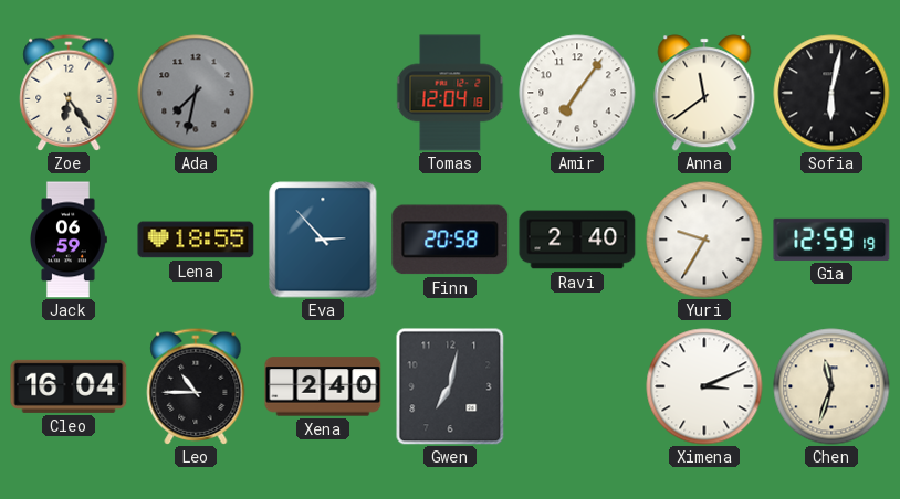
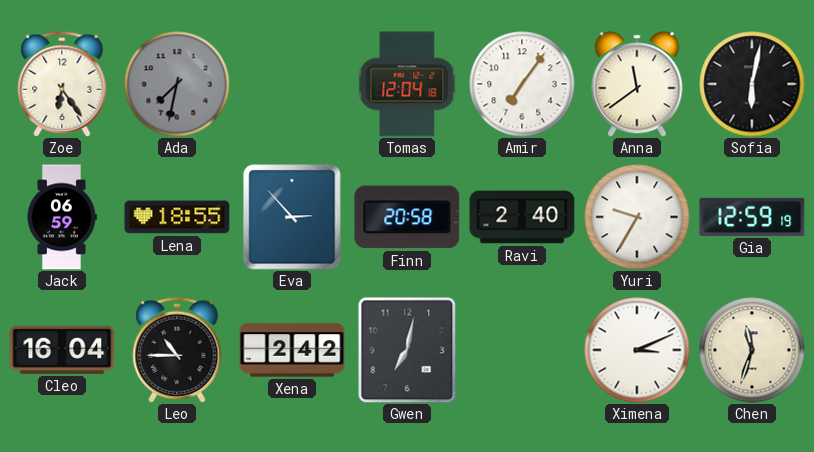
Xena: 2:40 -> 2:42
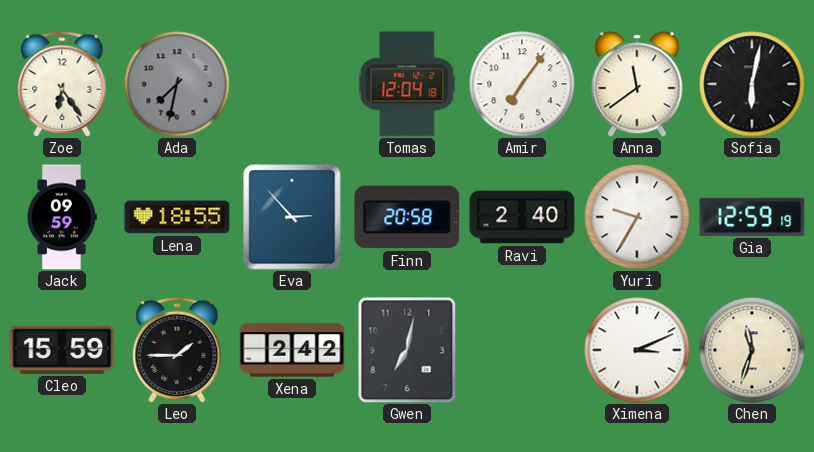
Jack: 06:59 -> 09:59
Cleo: 16:04 -> 15:59
Leo: 10:45 -> 1:45
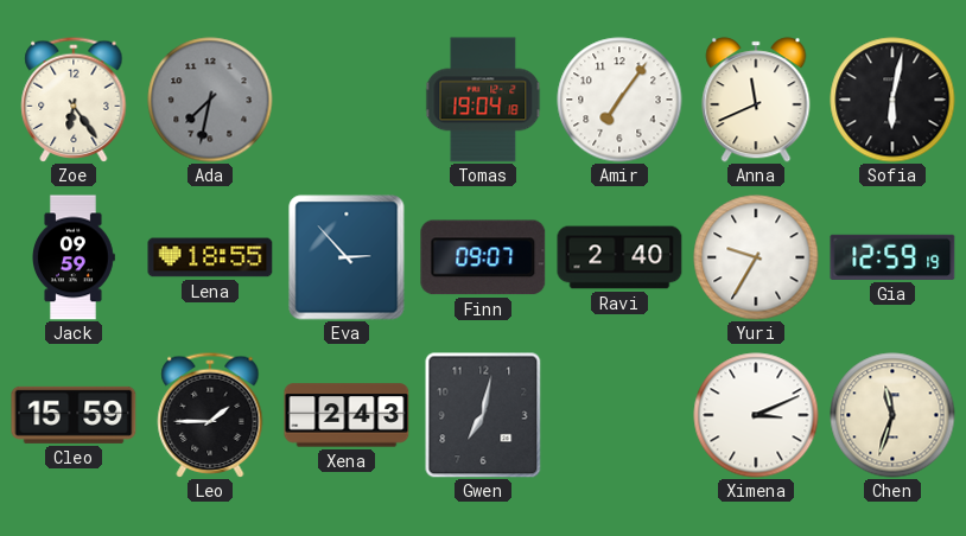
Tomas: 12:04 -> 19:04
Anna: 11:39 -> 11:41
Finn: 20:58 -> 09:07
Xena: 2:42 -> 2:43
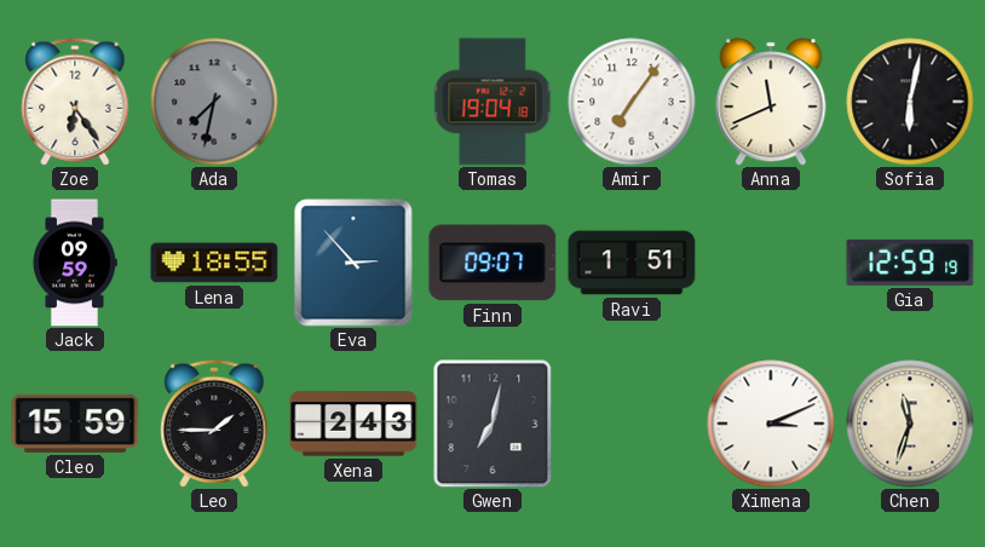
Ravi: 2:40 -> 1:51
Yuri: 9:35 -> none
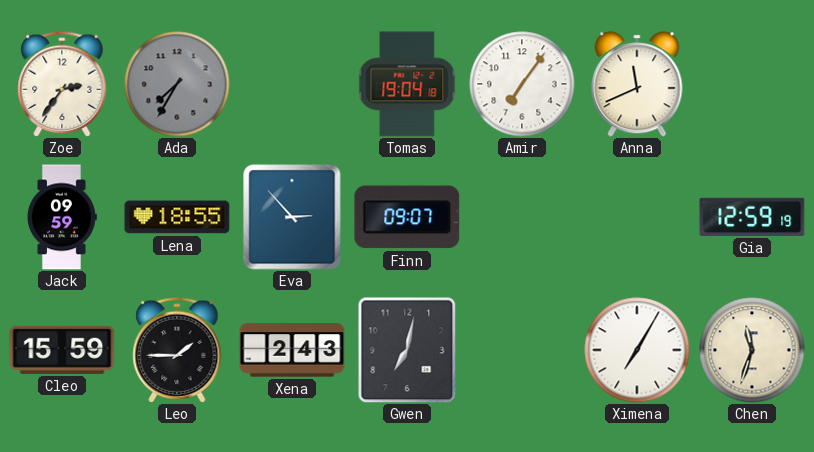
Zoe: 6:24 -> 2:36
Ada: 7:32 -> 7:35
Sofia: 6:02 -> none
Ravi: 1:51 -> none
Ximena: 3:11 -> 7:05
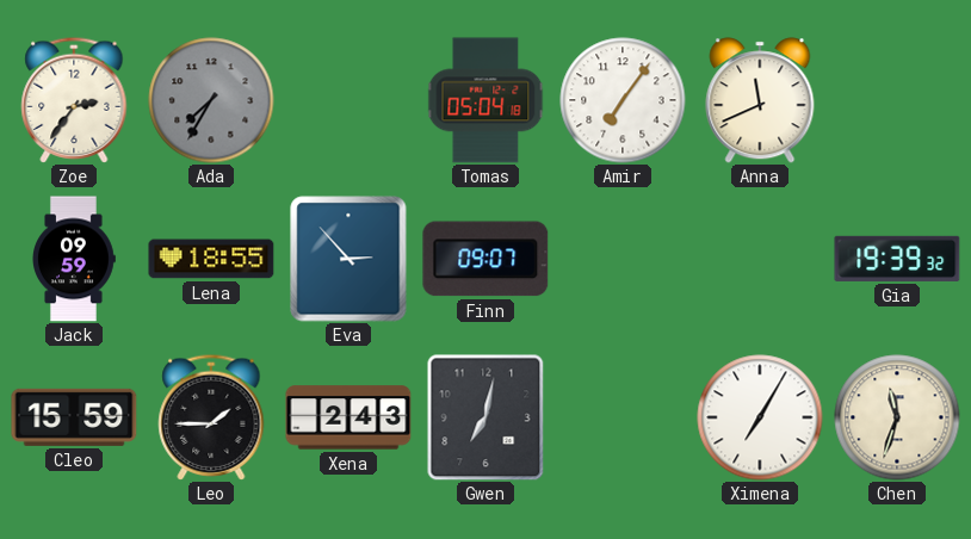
Tomas: 19:04 -> 05:04
Gia: 12:59 -> 19:39
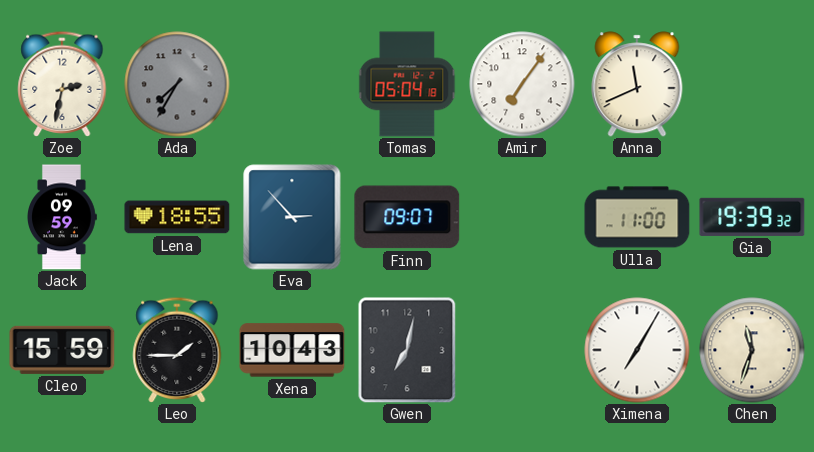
Zoe: 2:36 -> 2:32
Ulla: none -> 11:00
Xena: 2:43 -> 10:43
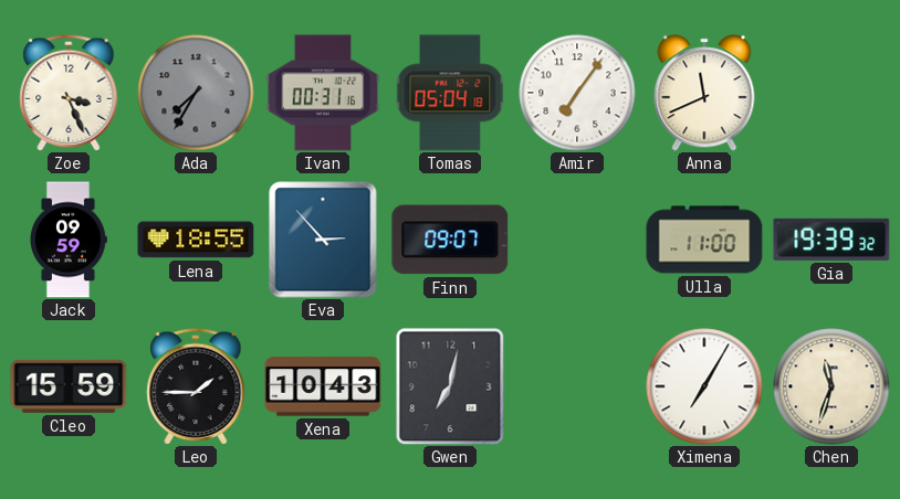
Zoe: 2:32 -> 3:26
Ivan: none -> 00:31
